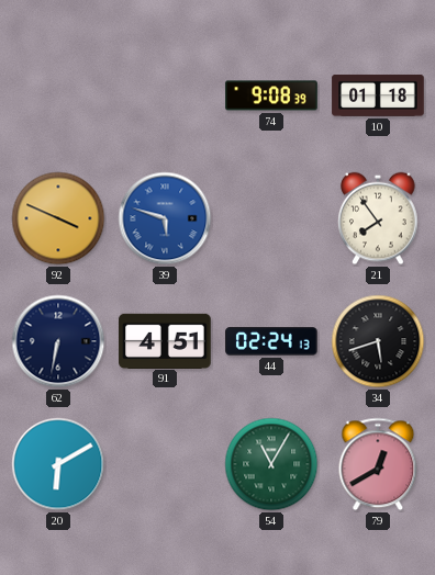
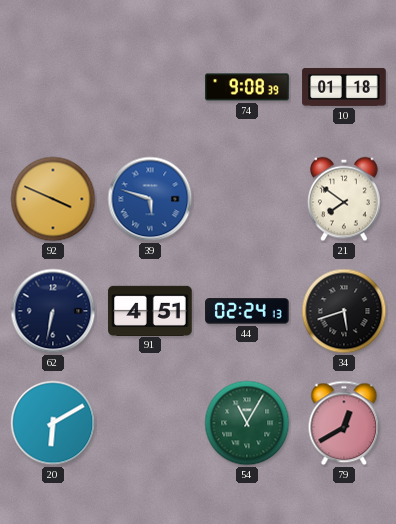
21: 7:54 -> 7:51
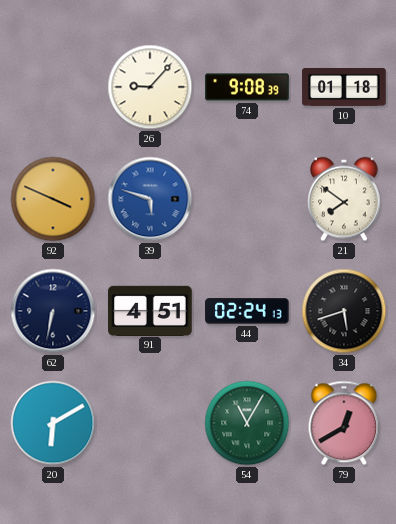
26: none -> 9:07
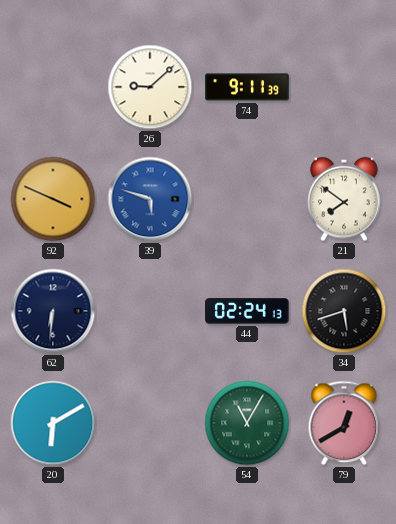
26: 9:07 -> 9:08
74: 9:08 -> 9:11
10: 01:18 -> none
62: 6:32 -> 6:31
91: 4:51 -> none
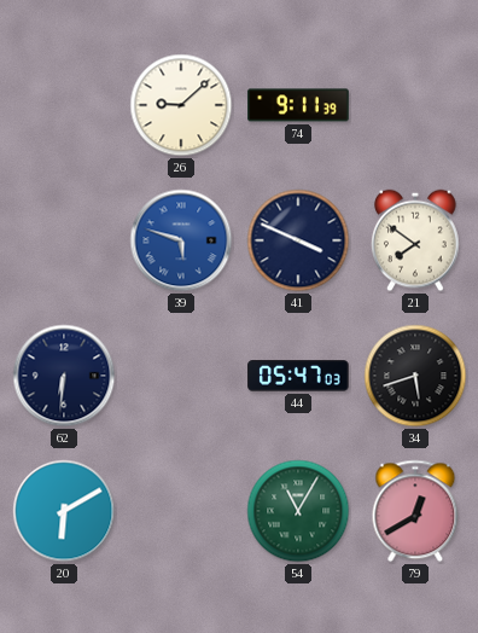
92: 3:49 -> none
41: none -> 3:49
44: 02:24 -> 05:47
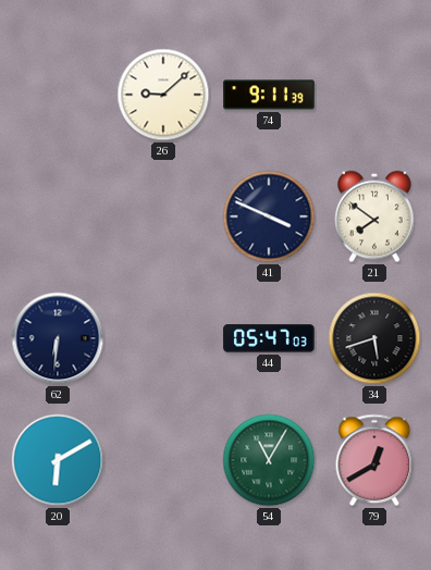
39: 5:48 -> none
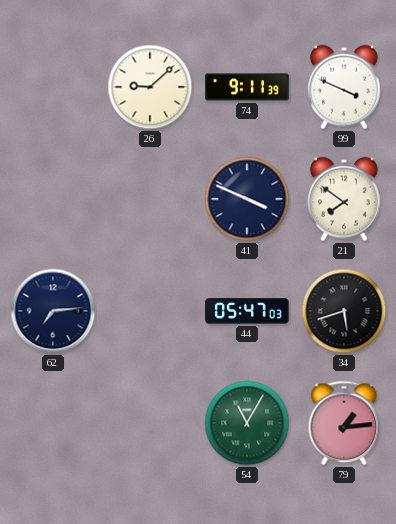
99: none -> 3:49
62: 6:31 -> 7:14
20: 6:10 -> none
79: 12:40 -> 1:14
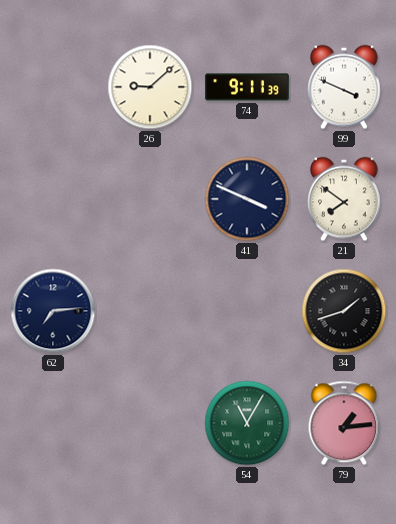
44: 05:47 -> none
34: 5:42 -> 1:42
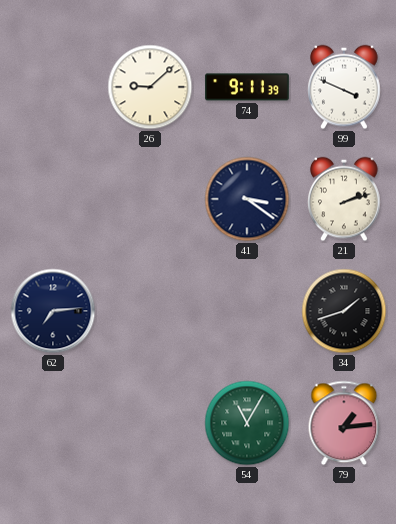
41: 3:49 -> 3:21
21: 7:51 -> 2:12
